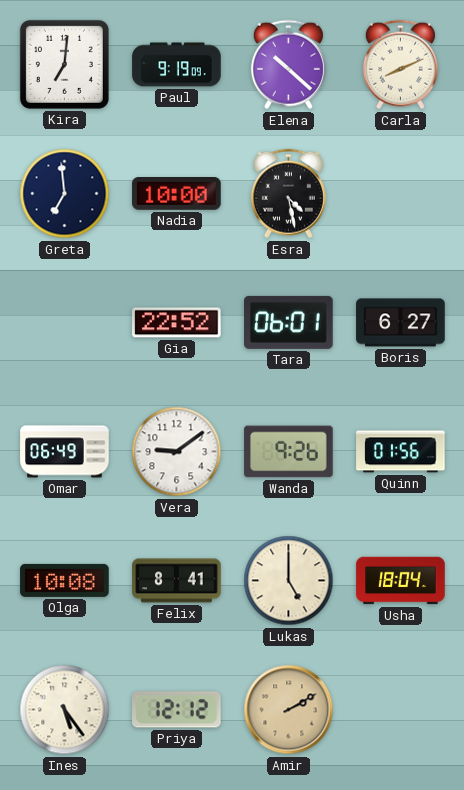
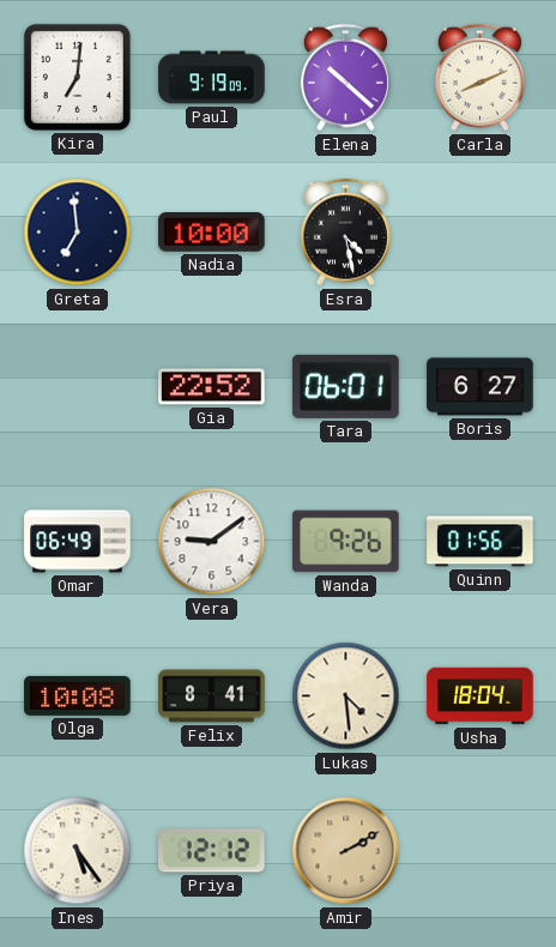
Lukas: 5:00 -> 4:29
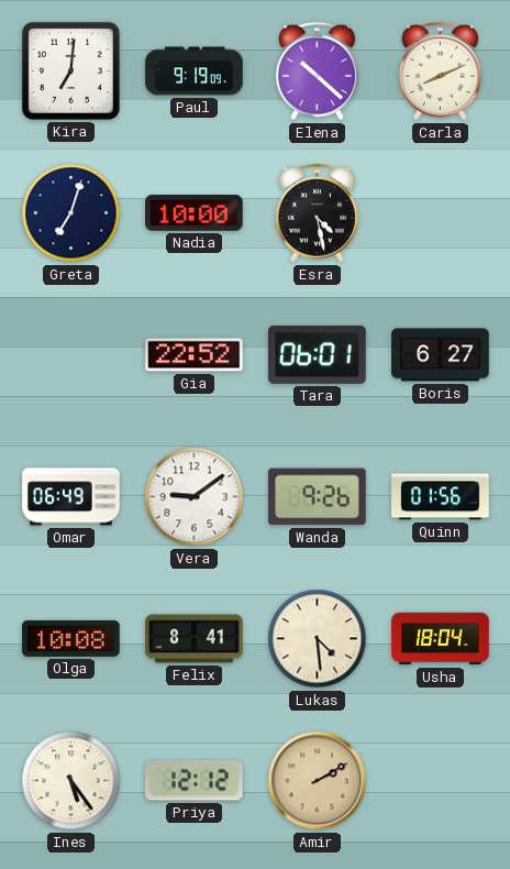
Greta: 6:59 -> 7:03
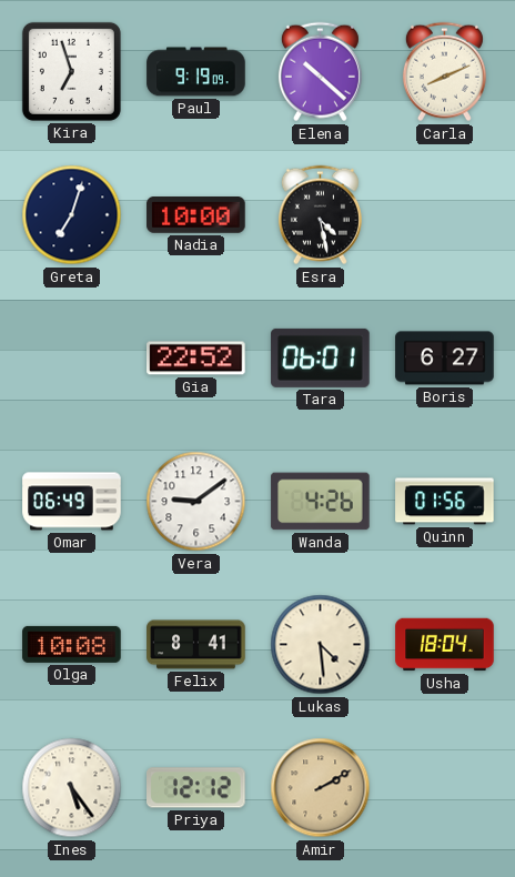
Kira: 7:01 -> 6:57
Wanda: 9:26 -> 4:26
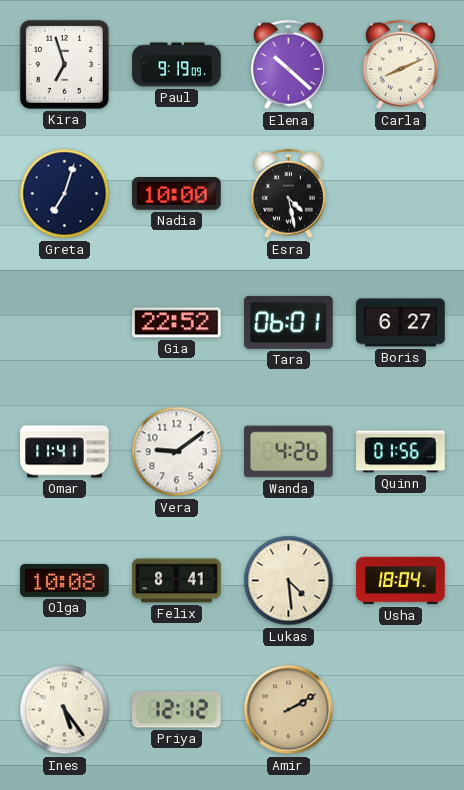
Omar: 06:49 -> 11:41
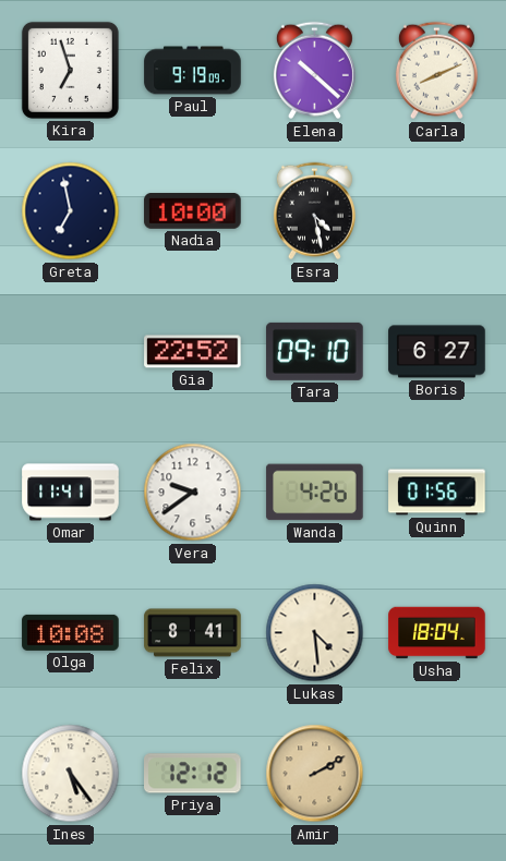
Greta: 7:03 -> 6:58
Tara: 06:01 -> 09:10
Vera: 9:09 -> 9:39
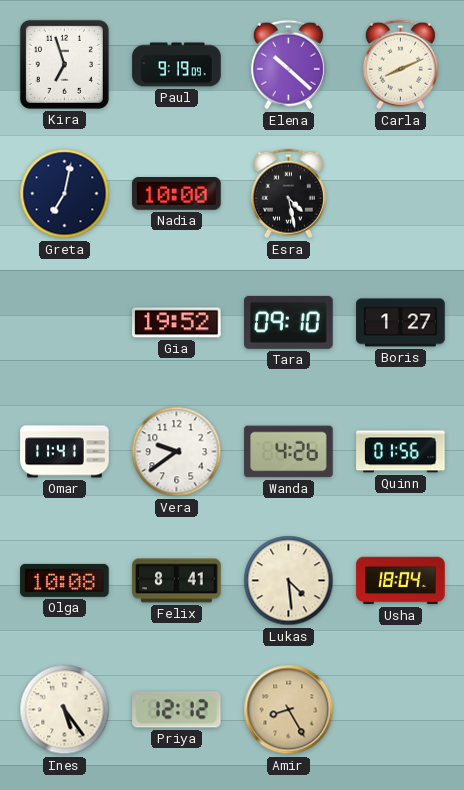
Greta: 6:58 -> 7:02
Gia: 22:52 -> 19:52
Boris: 6:27 -> 1:27
Amir: 2:10 -> 8:25
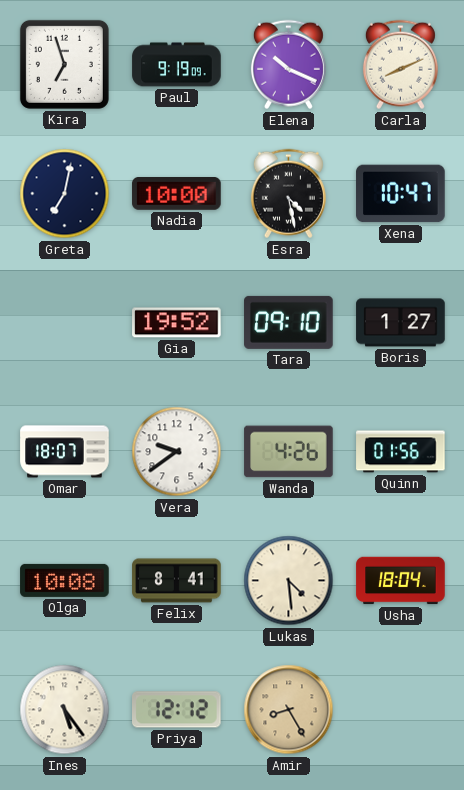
Elena: 10:22 -> 10:19
Xena: none -> 10:47
Omar: 11:41 -> 18:07
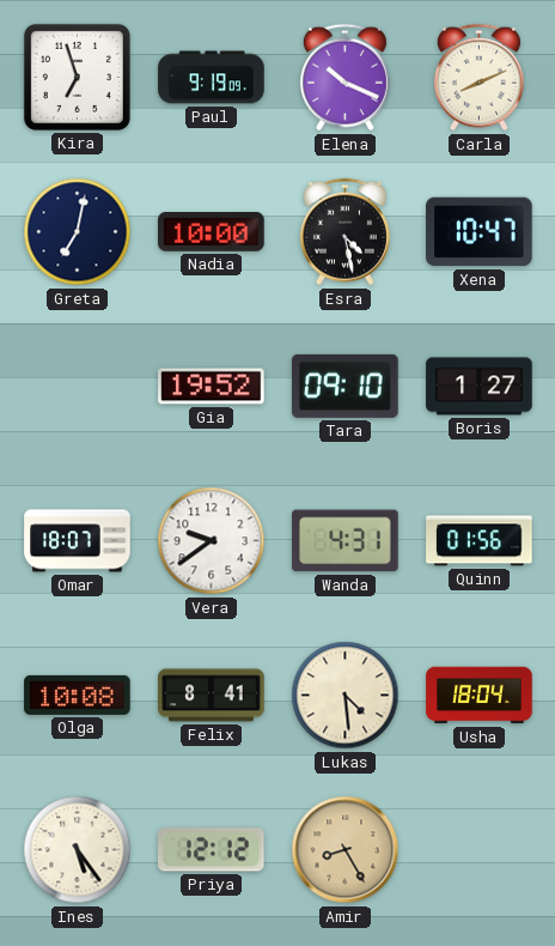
Wanda: 4:26 -> 4:31
